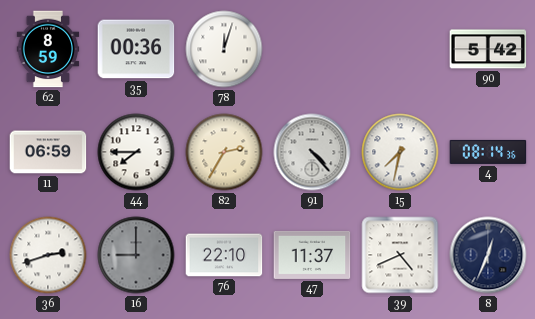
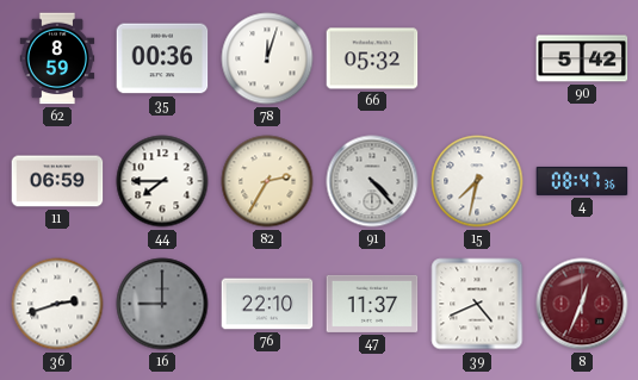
66: none -> 05:32
4: 08:14 -> 08:47
8 dial: navy -> burgundy
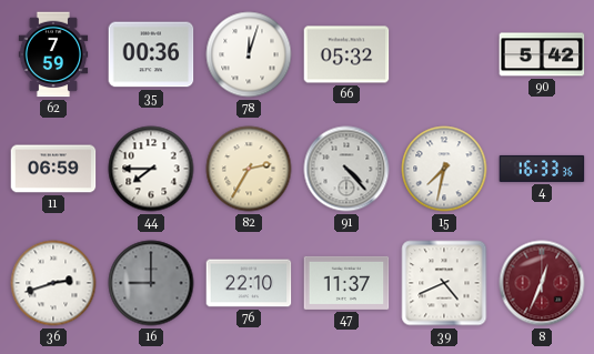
62: 8:59 -> 7:59
4: 08:47 -> 16:33
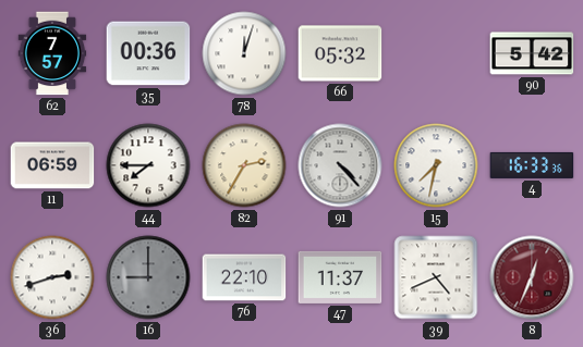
62: 7:59 -> 7:57
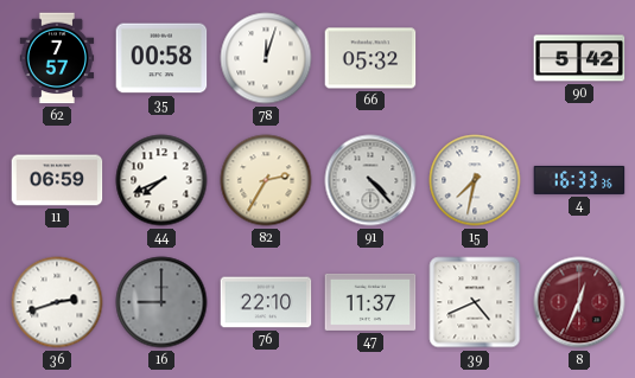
35: 00:36 -> 00:58
44: 7:45 -> 7:41
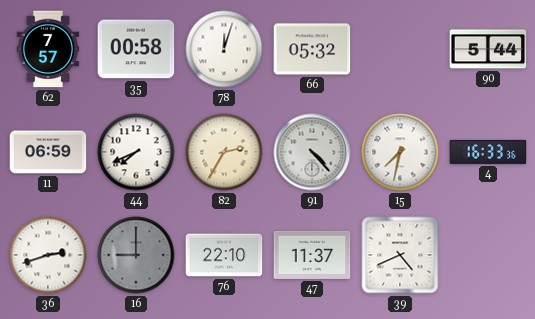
90: 5:42 -> 5:44
8: 12:34 -> none
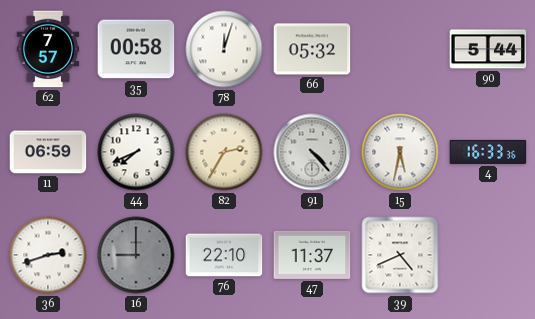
15: 7:32 -> 5:32
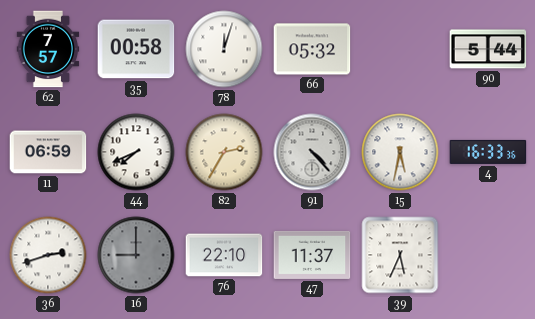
39: 4:41 -> 5:34
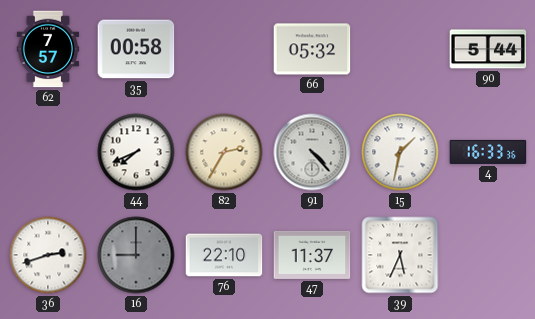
78: 12:03 -> none
11: 06:59 -> none
15: 5:32 -> 1:32
